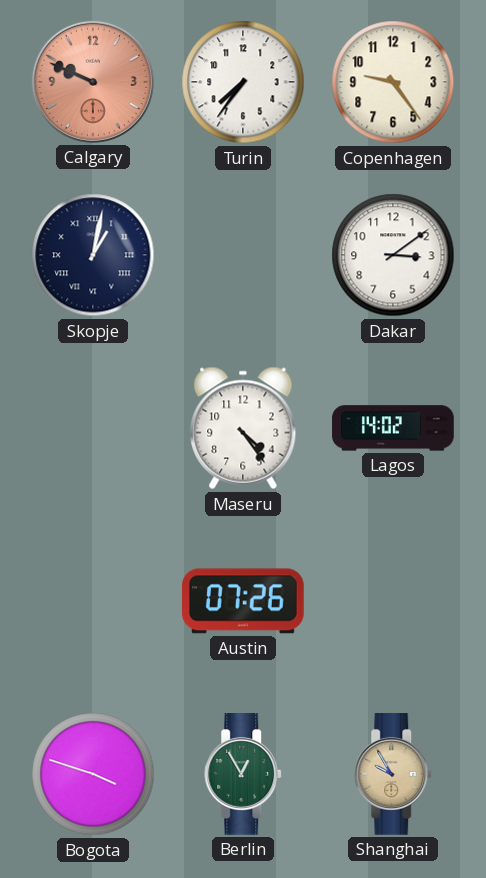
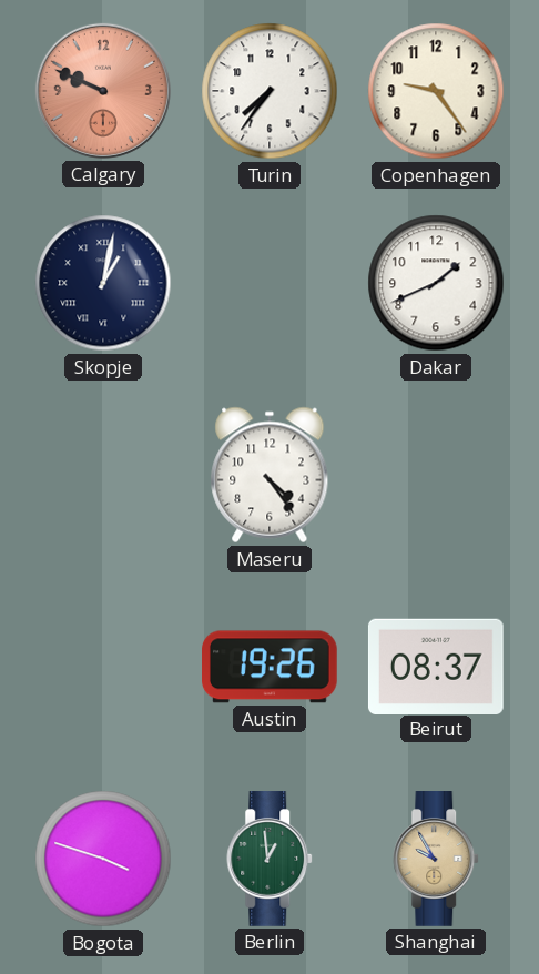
Dakar: 3:09 -> 1:41
Lagos: 14:02 -> none
Austin: 07:26 -> 19:26
Beirut: none -> 08:37
Berlin: 12:55 -> 12:59
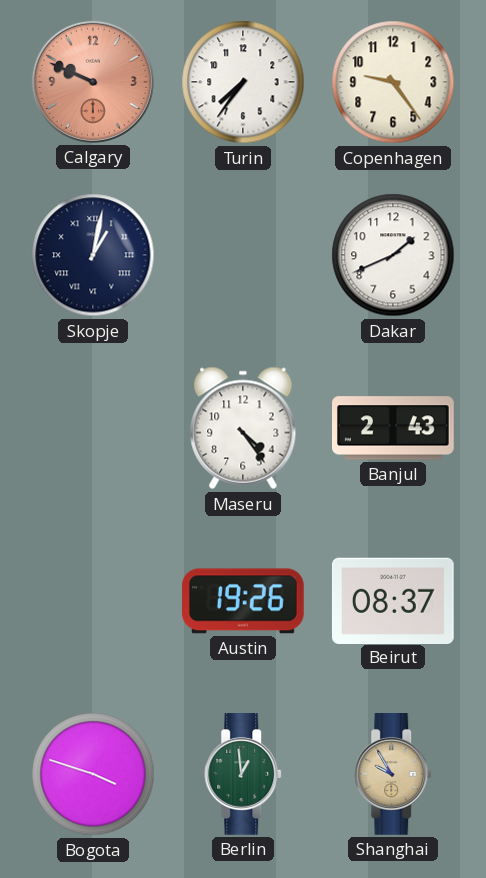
Banjul: none -> 2:43
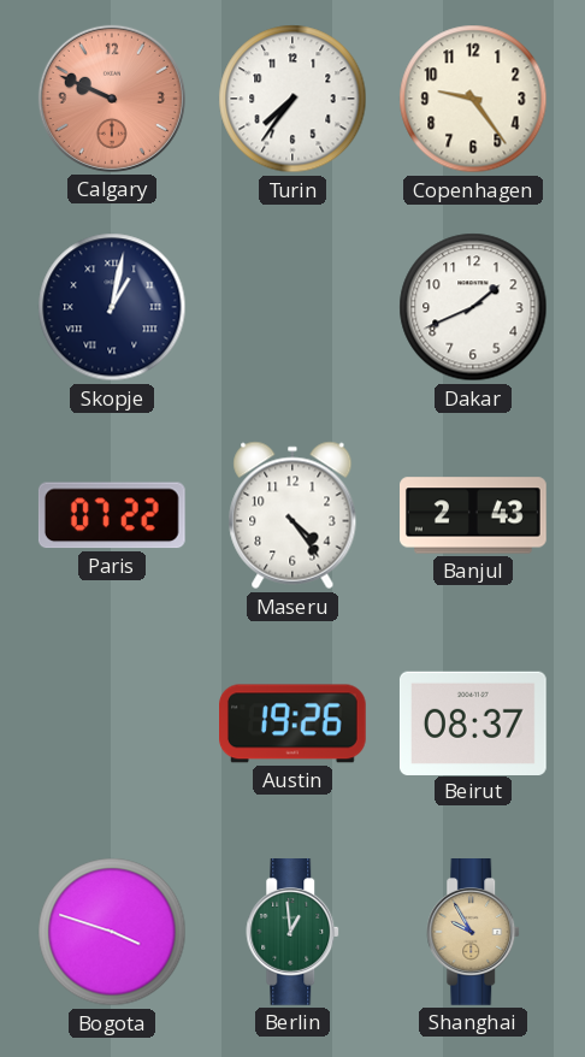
Paris: none -> 07:22
